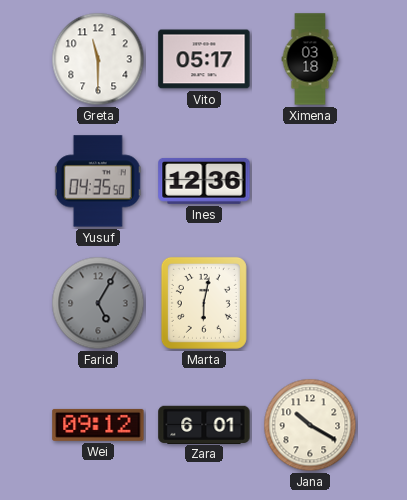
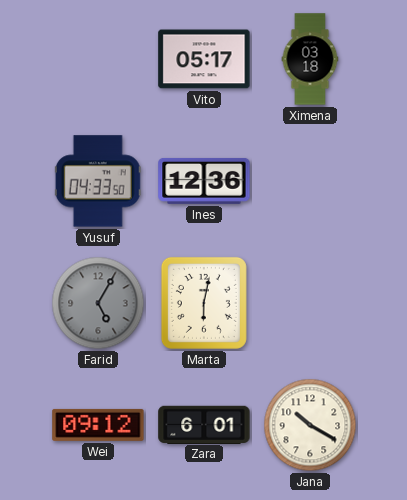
Greta: 11:30 -> none
Yusuf: 04:35 -> 04:33
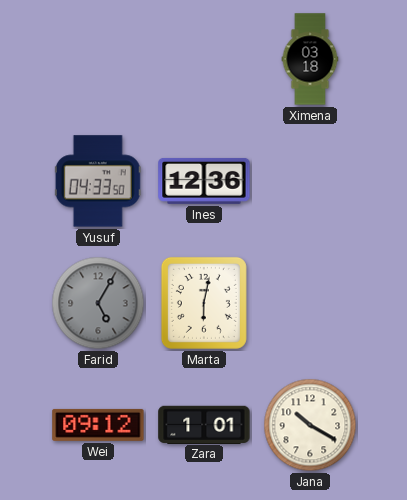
Vito: 05:17 -> none
Zara: 6:01 -> 1:01
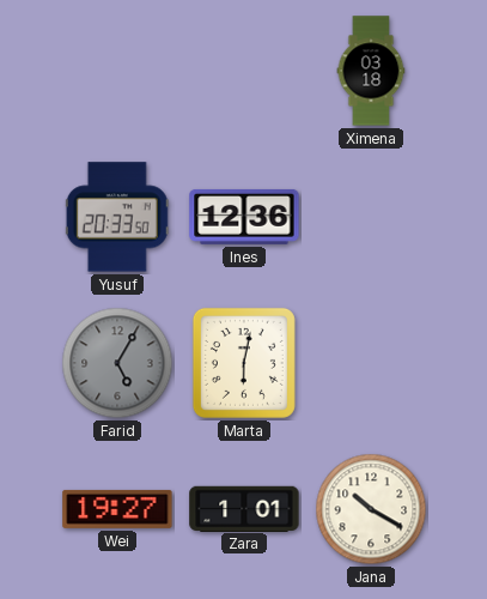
Yusuf: 04:33 -> 20:33
Wei: 09:12 -> 19:27
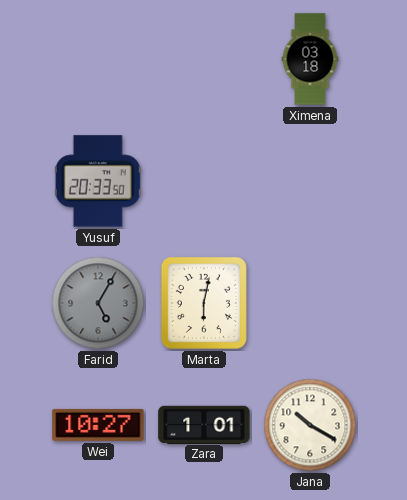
Ines: 12:36 -> none
Wei: 19:27 -> 10:27
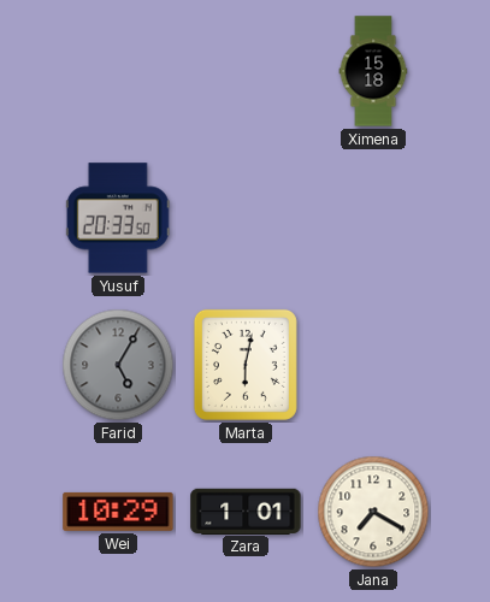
Ximena: 03:18 -> 15:18
Wei: 10:27 -> 10:29
Jana: 10:20 -> 7:20
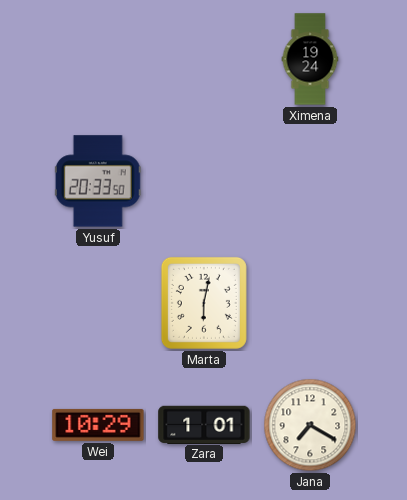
Ximena: 15:18 -> 19:24
Farid: 5:05 -> none
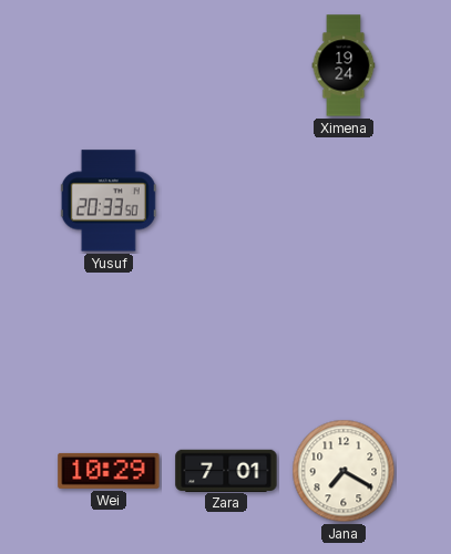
Marta: 6:02 -> none
Zara: 1:01 -> 7:01
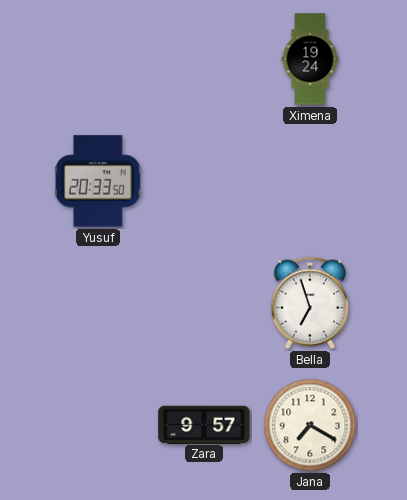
Bella: none -> 6:57
Wei: 10:29 -> none
Zara: 7:01 -> 9:57
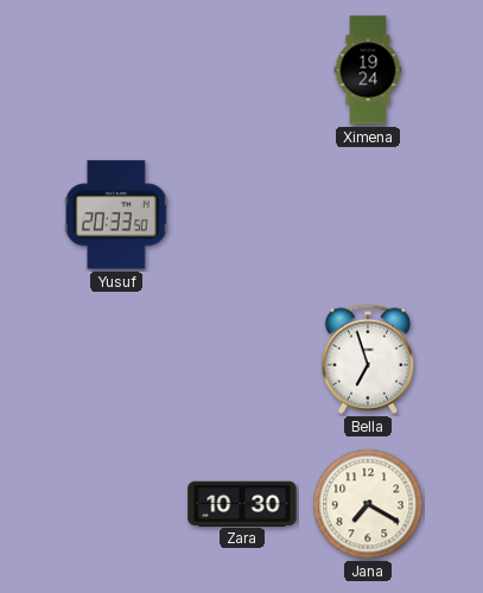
Zara: 9:57 -> 10:30
